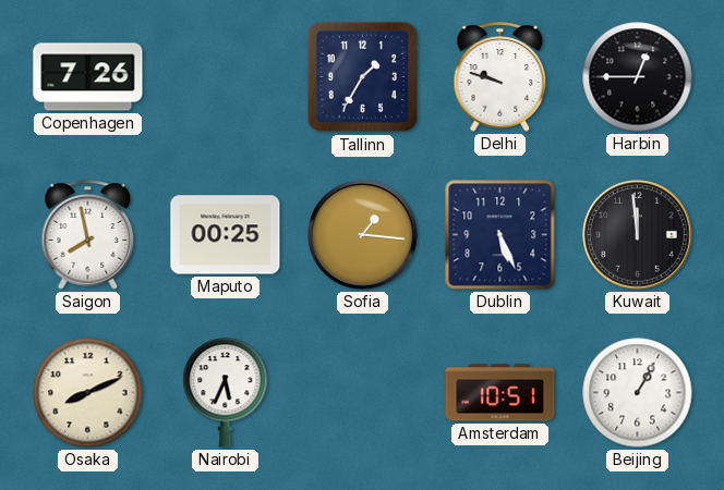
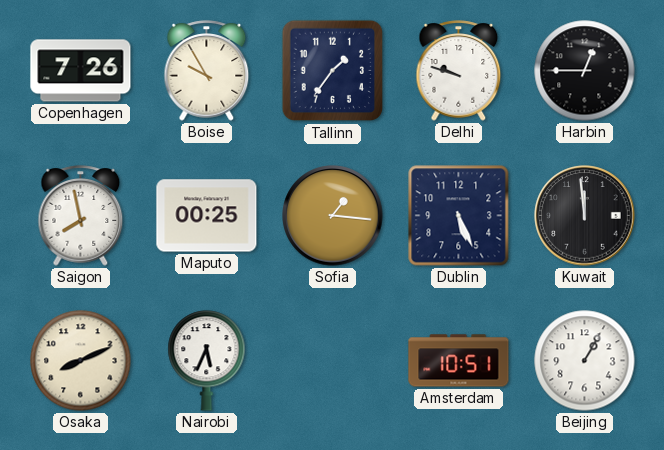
Boise: none -> 9:55
Tallinn: 1:35 -> 1:36
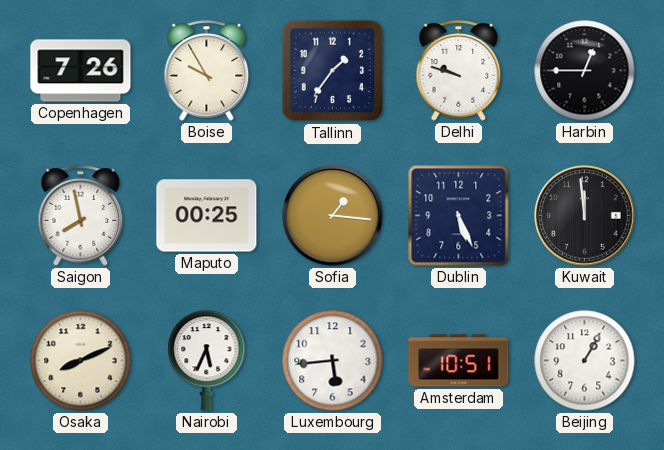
Luxembourg: none -> 5:44
